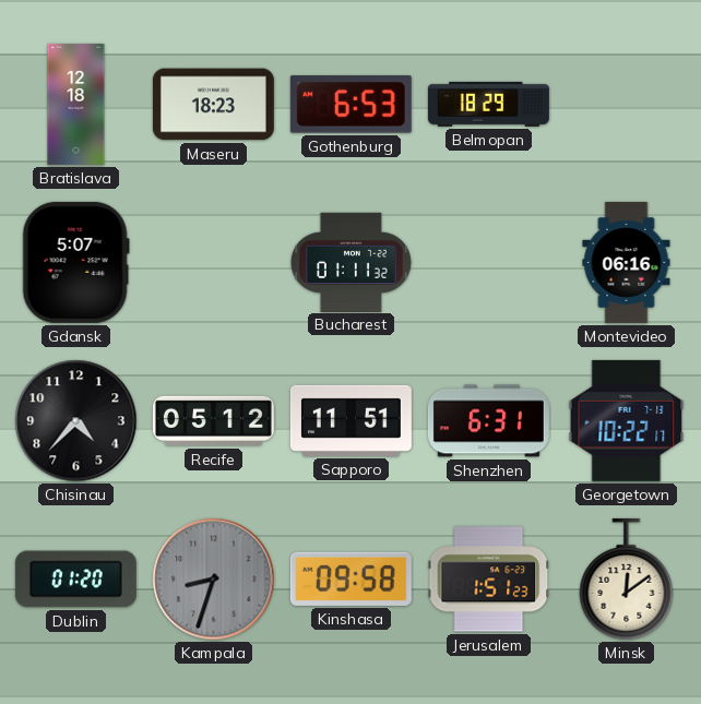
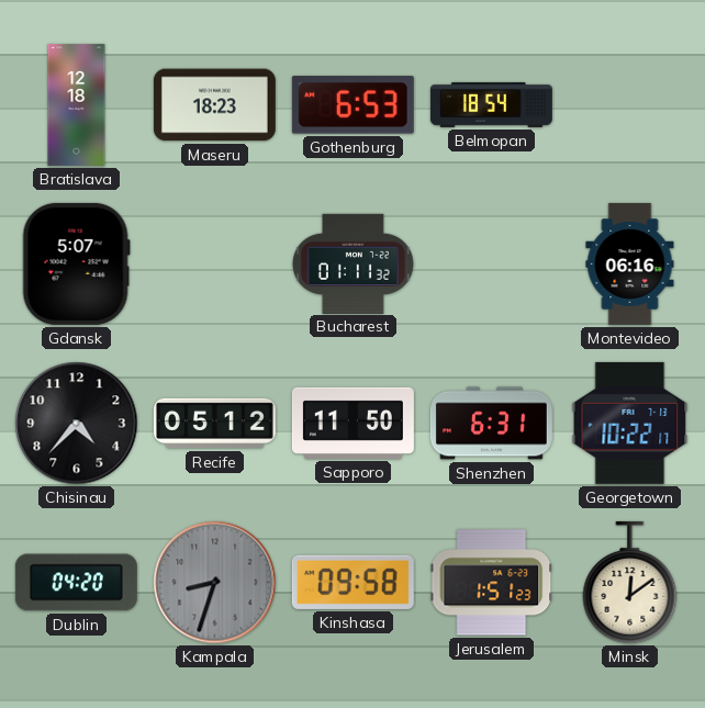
Belmopan: 18:29 -> 18:54
Sapporo: 11:51 -> 11:50
Dublin: 01:20 -> 04:20
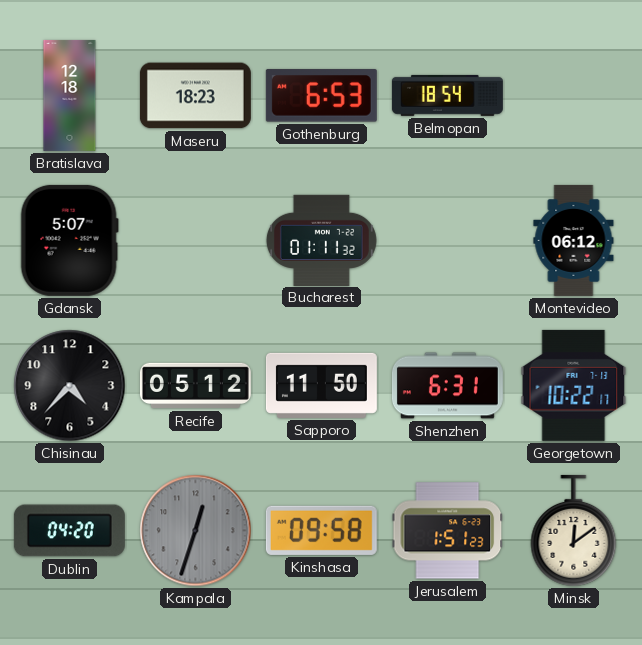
Montevideo: 06:16 -> 06:12
Kampala: 8:33 -> 12:33
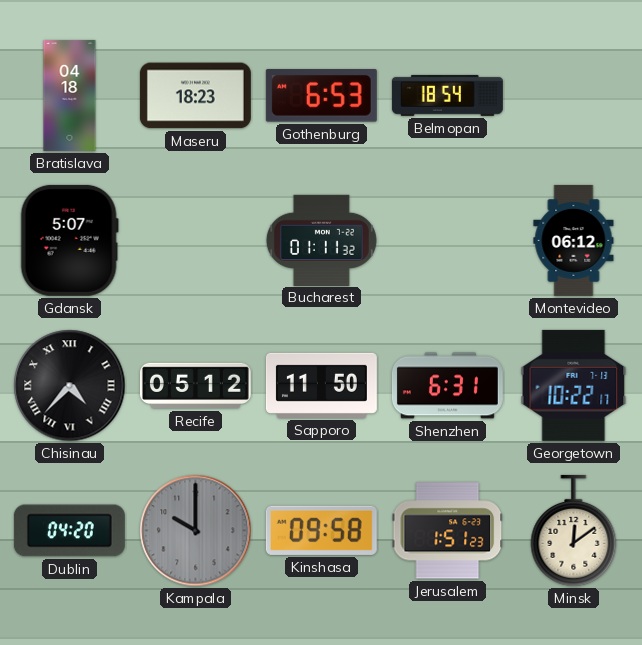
Bratislava: 12:18 -> 04:18
Chisinau numerals: Arabic -> Roman
Kampala: 12:33 -> 10:00
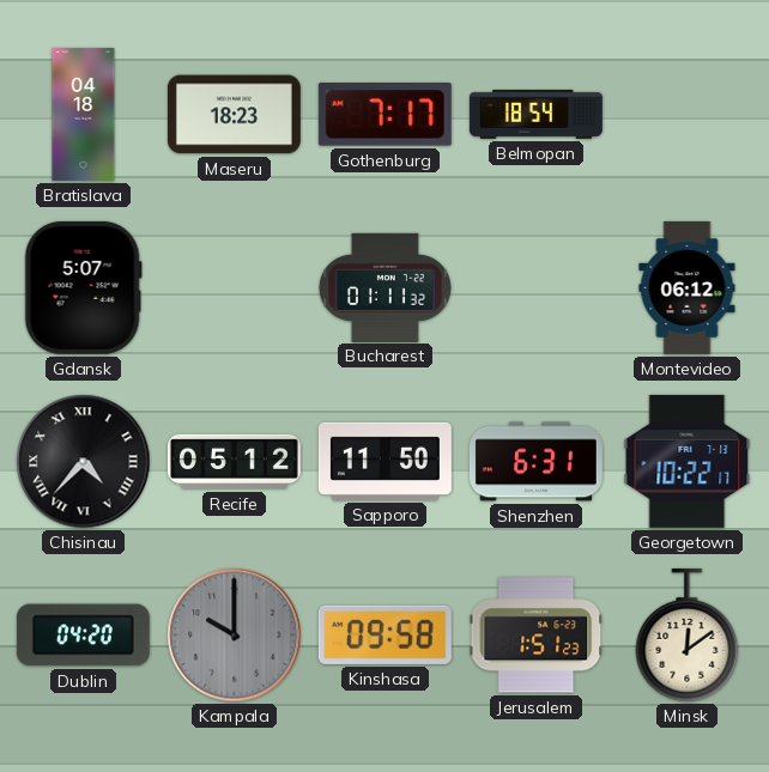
Gothenburg: 6:53 -> 7:17
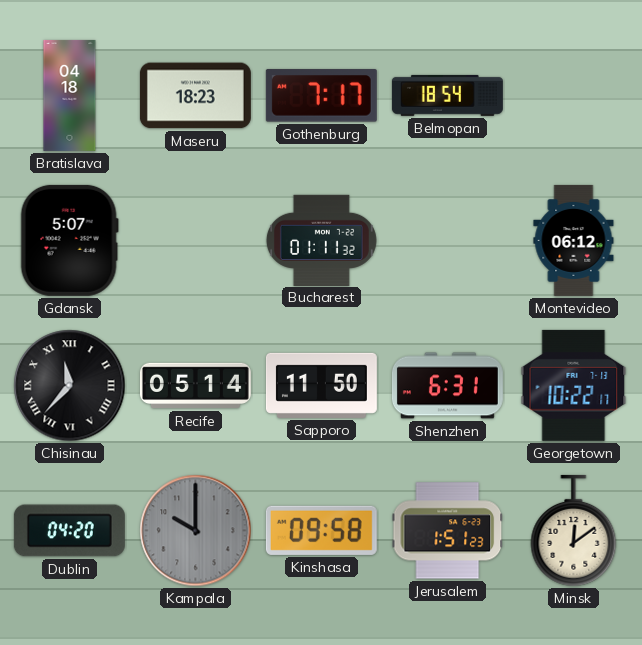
Chisinau: 4:37 -> 11:37
Recife: 05:12 -> 05:14
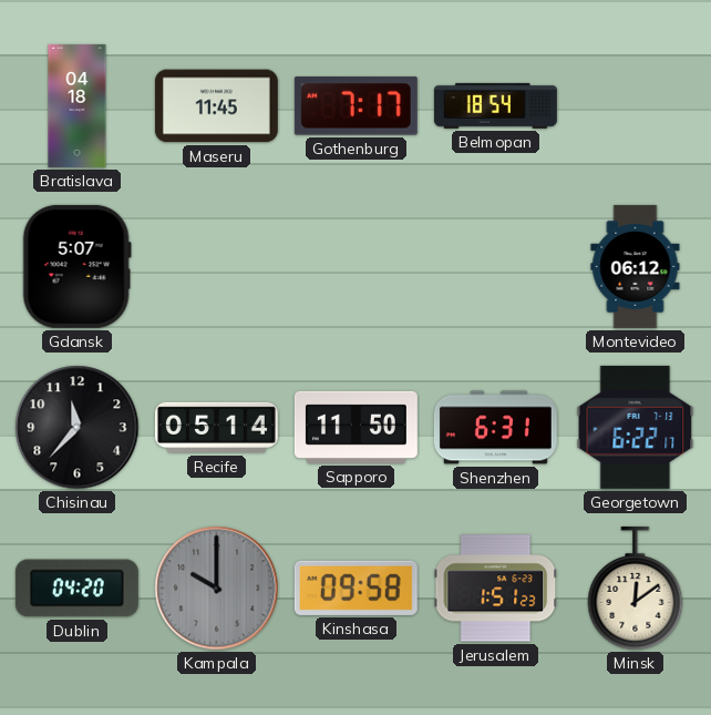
Maseru: 18:23 -> 11:45
Bucharest: 01:11 -> none
Chisinau numerals: Roman -> Arabic
Georgetown: 10:22 -> 6:22
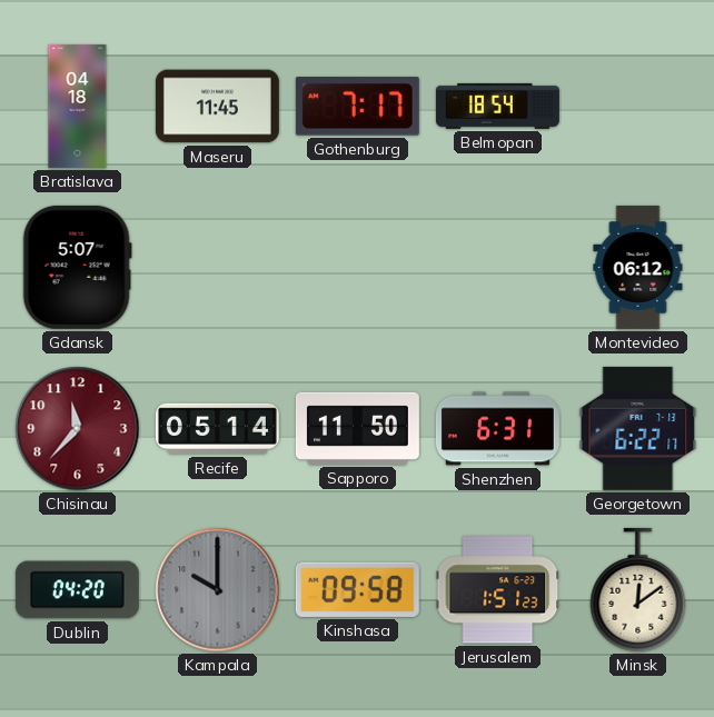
Chisinau dial: black -> burgundy
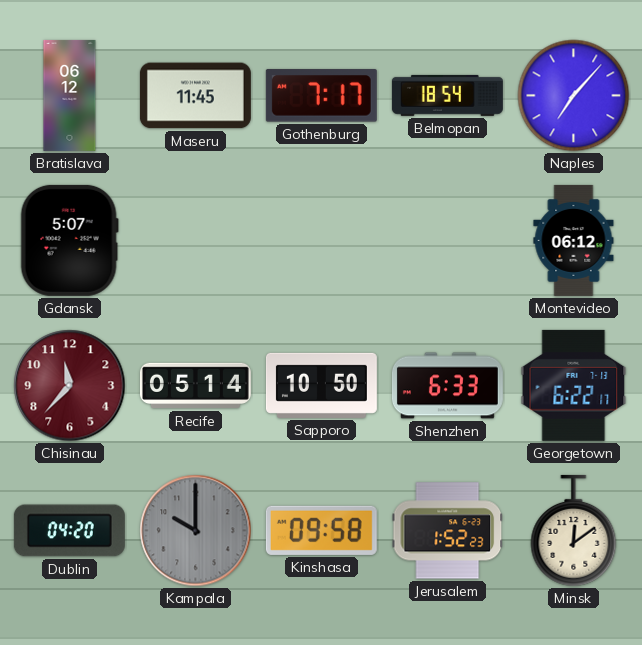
Bratislava: 04:18 -> 06:12
Naples: none -> 7:07
Sapporo: 11:50 -> 10:50
Shenzhen: 6:31 -> 6:33
Jerusalem: 1:51 -> 1:52
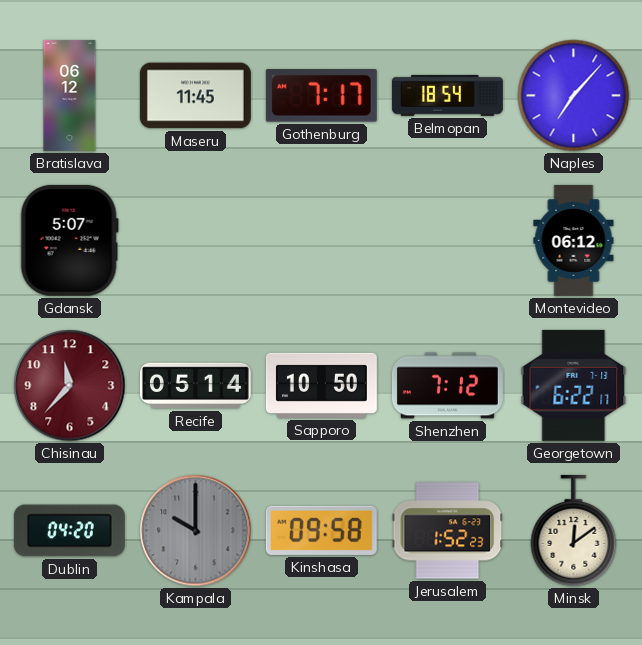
Shenzhen: 6:33 -> 7:12
